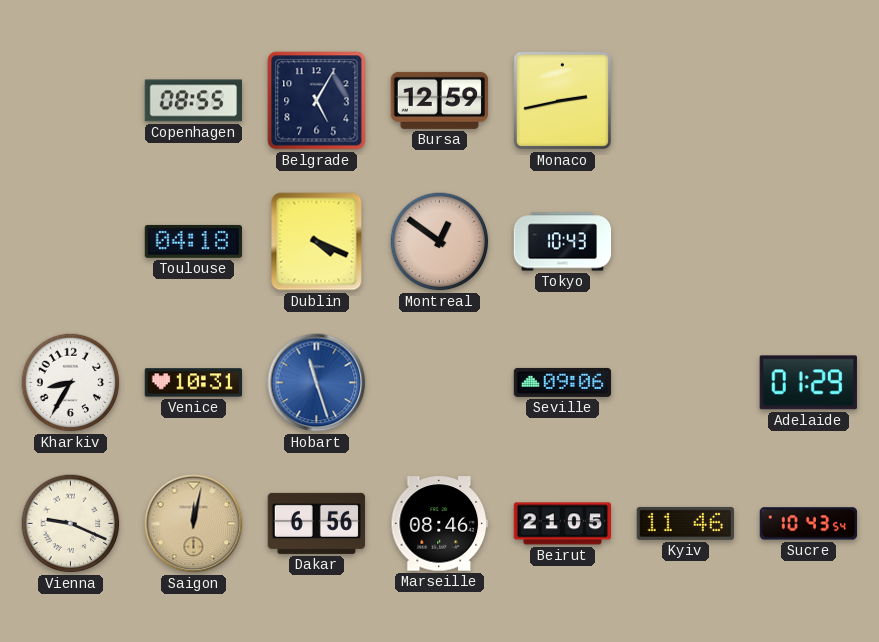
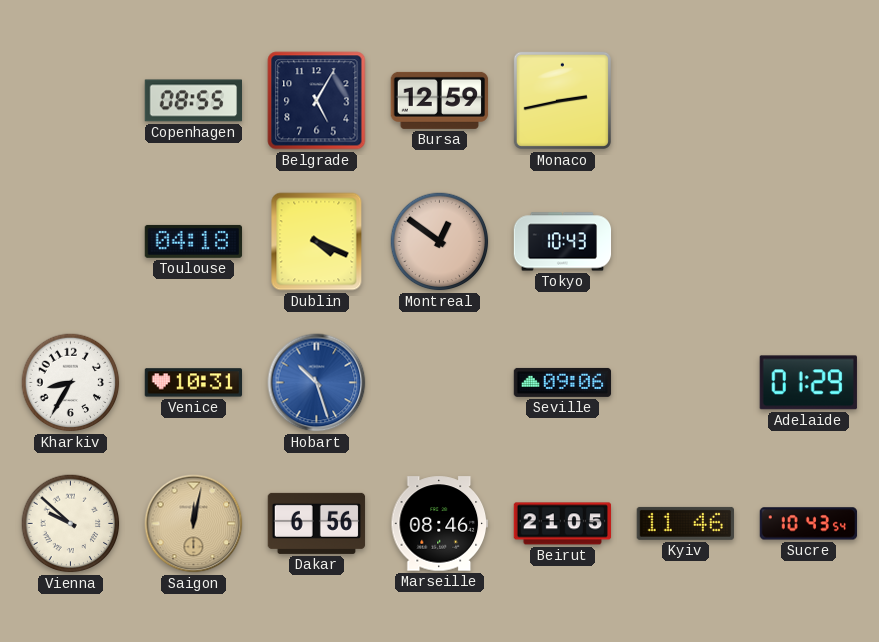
Hobart: 11:27 -> 10:27
Vienna: 9:19 -> 9:52
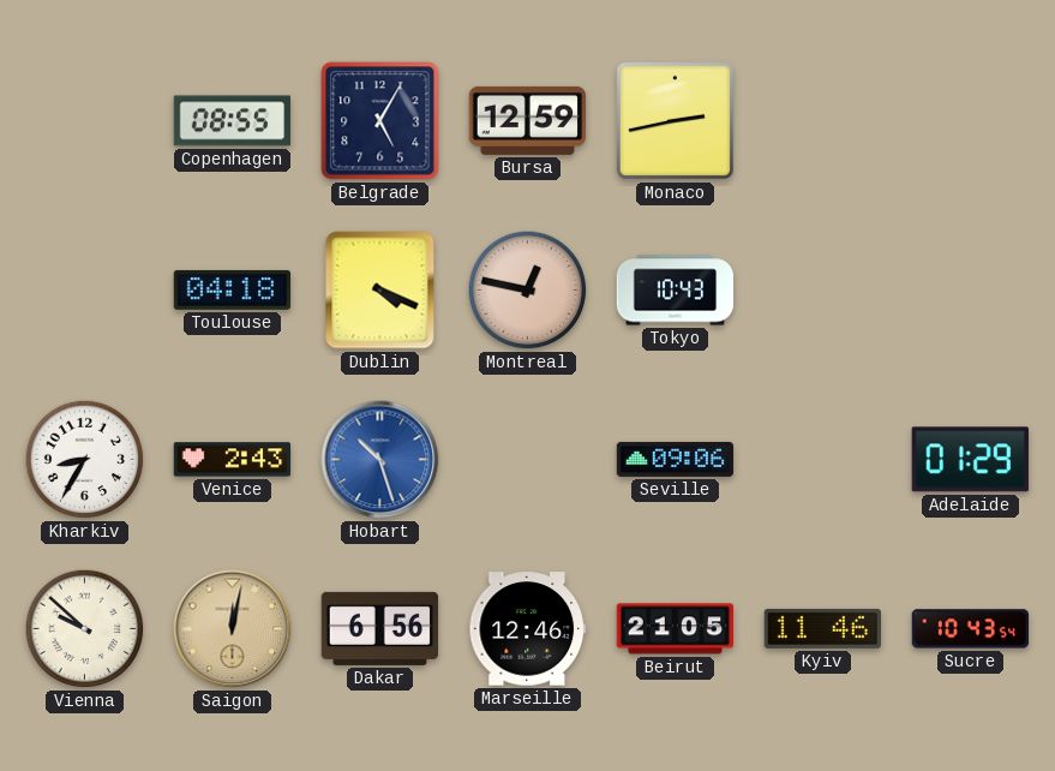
Montreal: 12:51 -> 12:47
Venice: 10:31 -> 2:43
Marseille: 08:46 -> 12:46
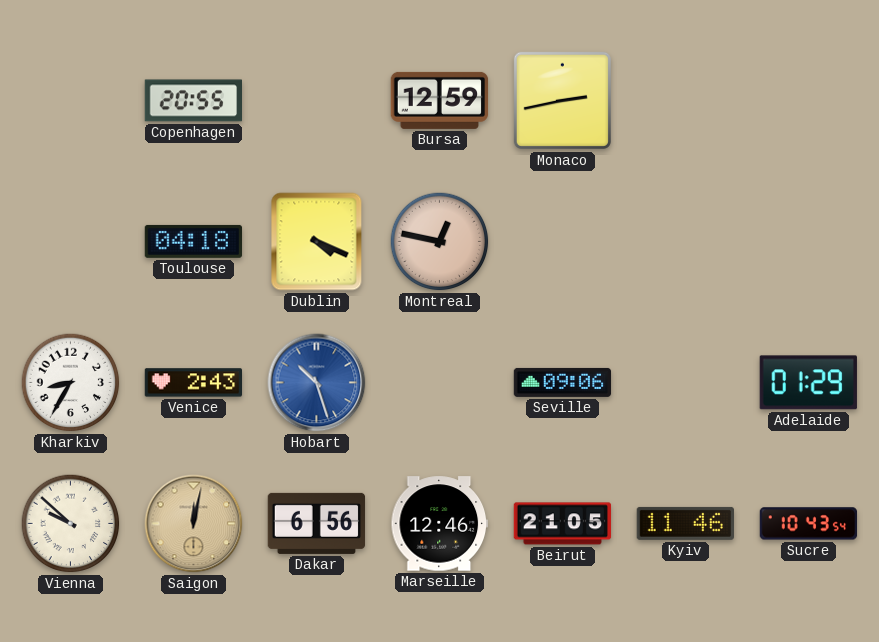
Copenhagen: 08:55 -> 20:55
Belgrade: 5:05 -> none
Tokyo: 10:43 -> none
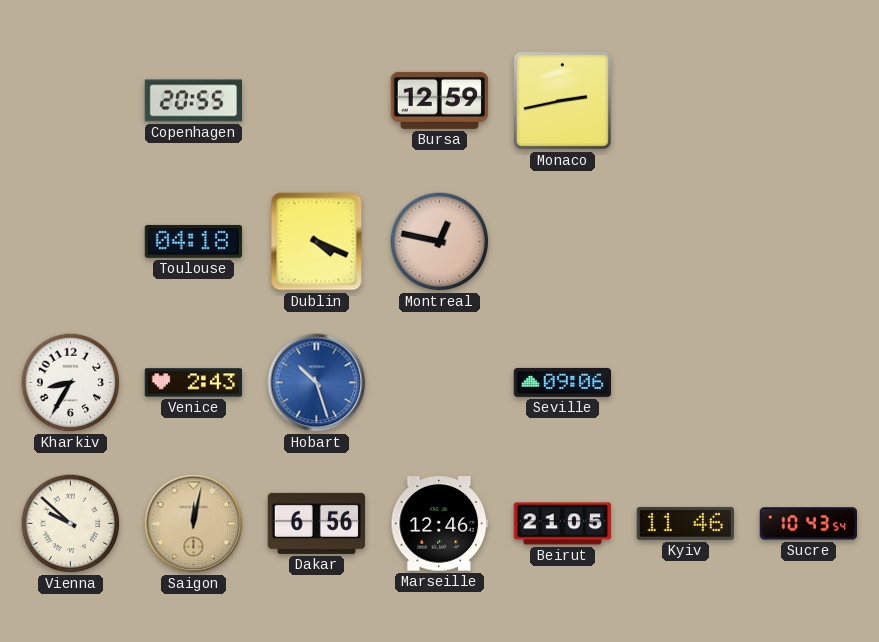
Adelaide: 01:29 -> none
